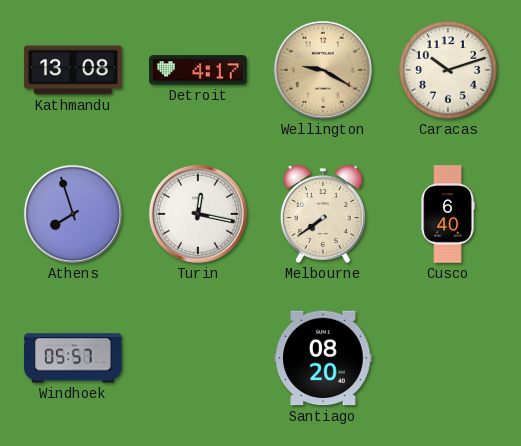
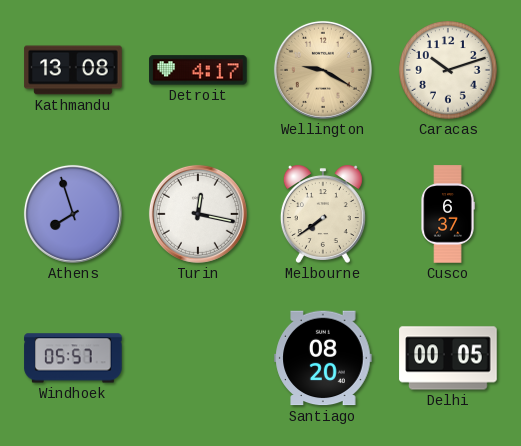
Cusco: 6:40 -> 6:37
Delhi: none -> 00:05
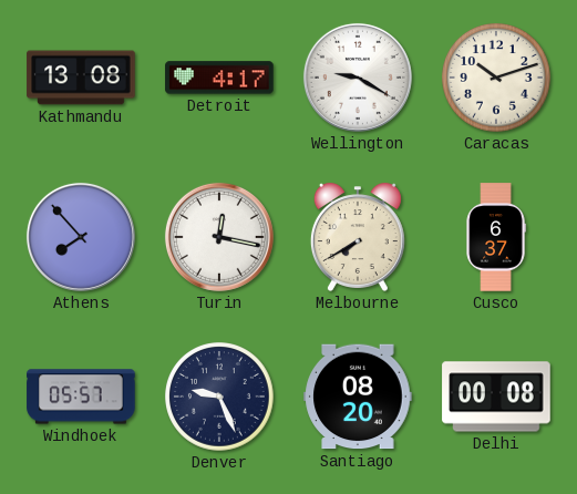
Wellington dial: champagne -> white
Athens: 7:57 -> 7:53
Melbourne: 7:39 -> 7:40
Denver: none -> 9:26
Delhi: 00:05 -> 00:08
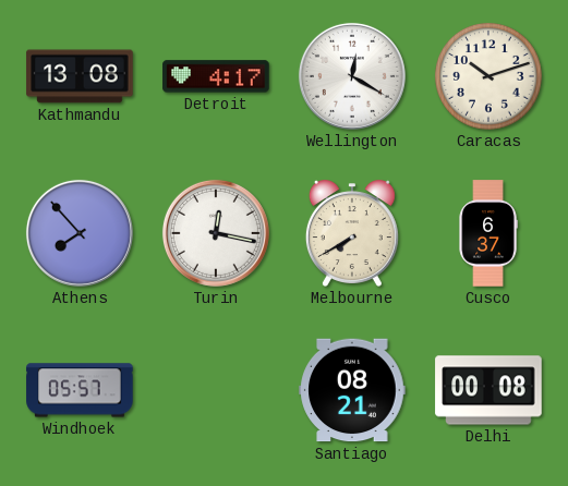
Wellington: 9:20 -> 12:20
Denver: 9:26 -> none
Santiago: 08:20 -> 08:21
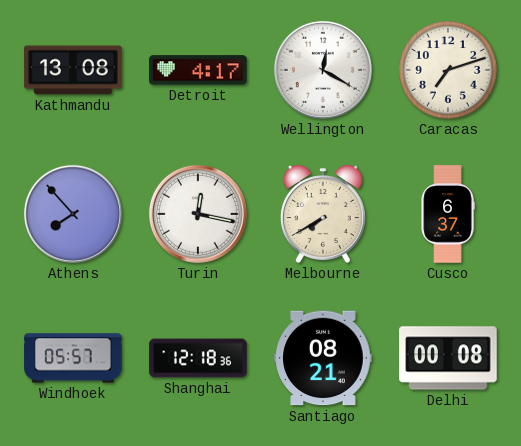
Caracas: 10:12 -> 7:12
Shanghai: none -> 12:18
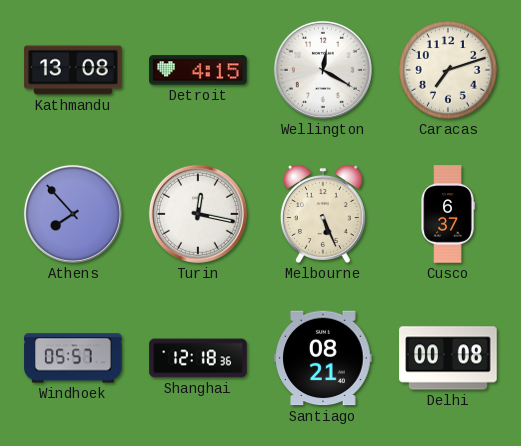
Detroit: 4:17 -> 4:15
Melbourne: 7:40 -> 5:26
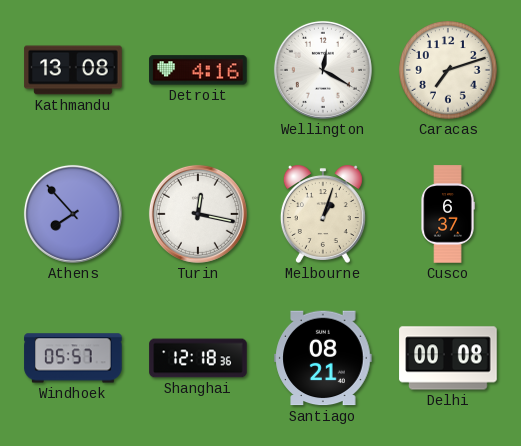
Detroit: 4:15 -> 4:16
Melbourne: 5:26 -> 1:03
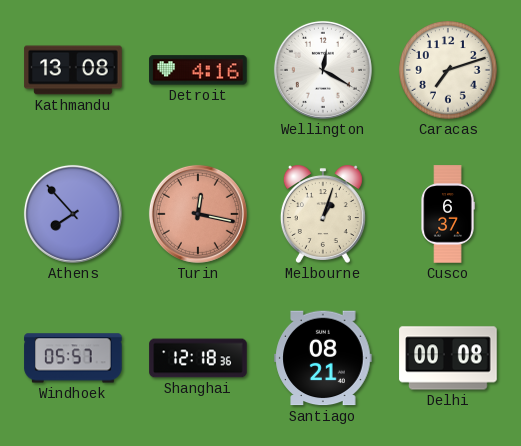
Turin dial: white -> salmon
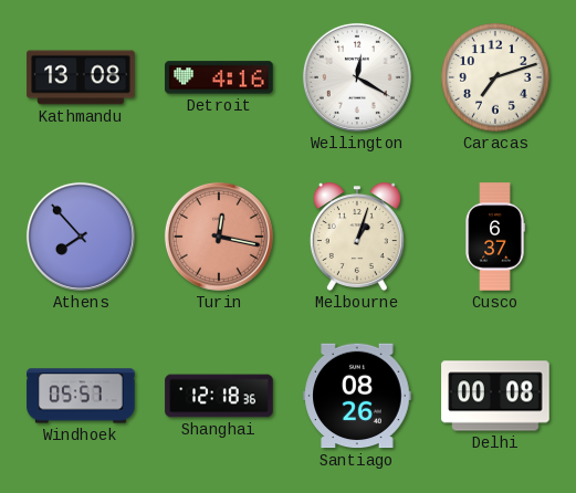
Santiago: 08:21 -> 08:26
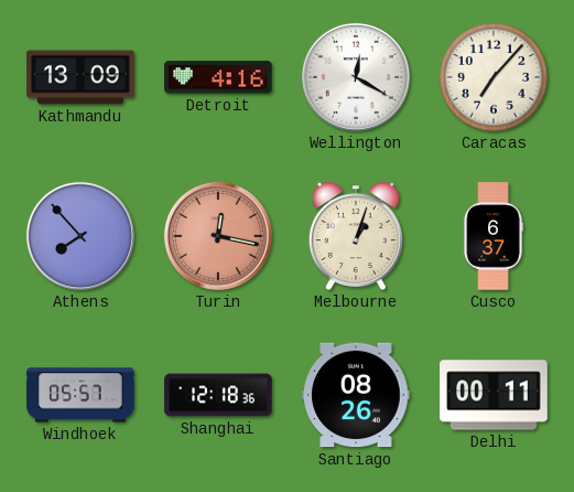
Kathmandu: 13:08 -> 13:09
Caracas: 7:12 -> 7:07
Delhi: 00:08 -> 00:11
